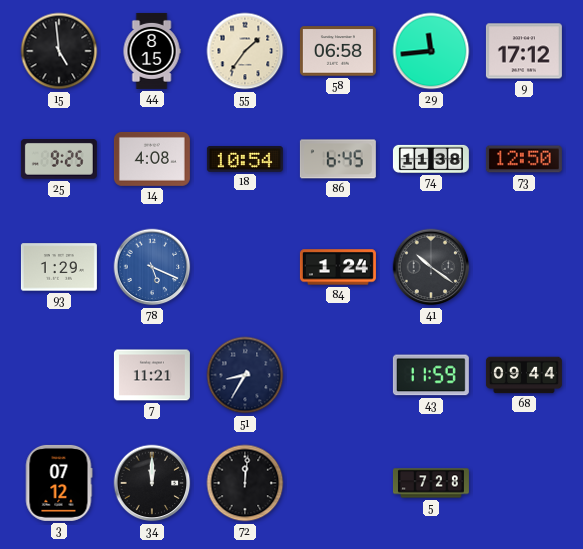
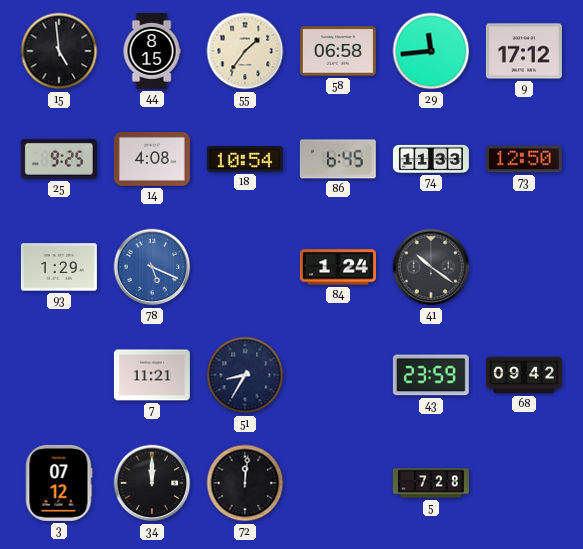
74: 11:38 -> 11:33
43: 11:59 -> 23:59
68: 09:44 -> 09:42
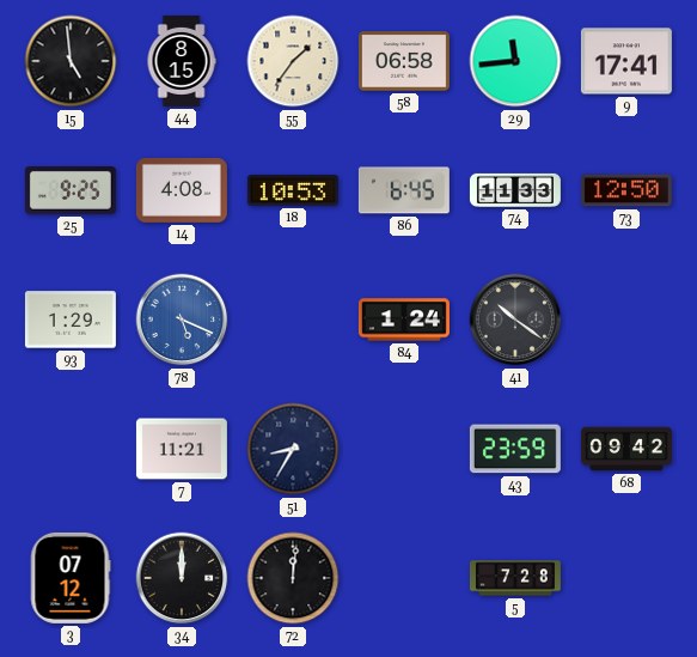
9: 17:12 -> 17:41
18: 10:54 -> 10:53
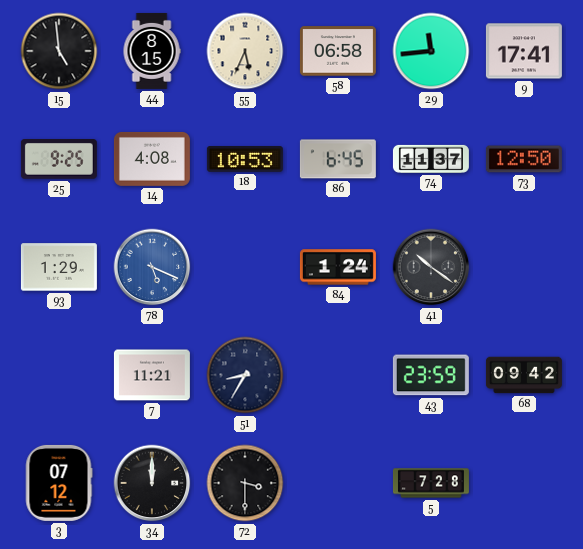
55: 1:36 -> 5:34
74: 11:33 -> 11:37
72: 12:01 -> 3:30
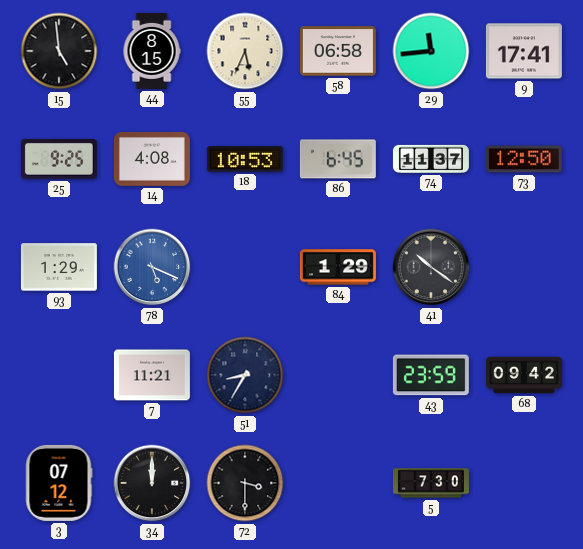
84: 1:24 -> 1:29
5: 7:28 -> 7:30
